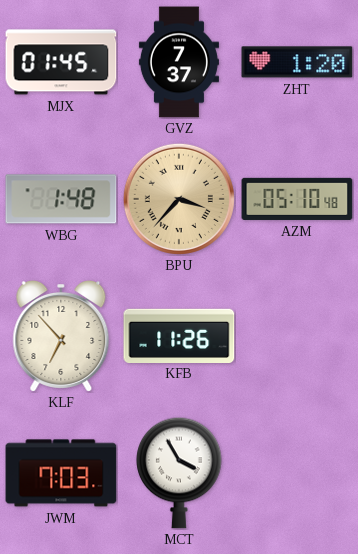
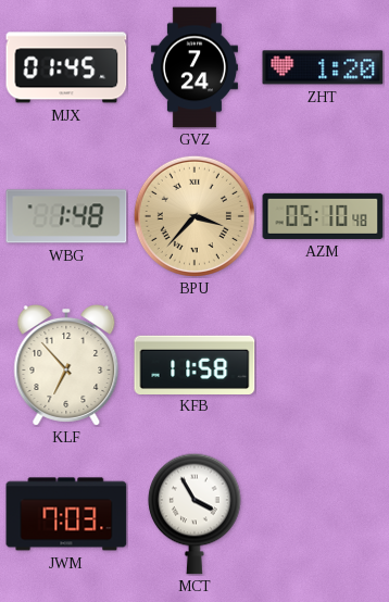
GVZ: 7:37 -> 7:24
KFB: 11:26 -> 11:58
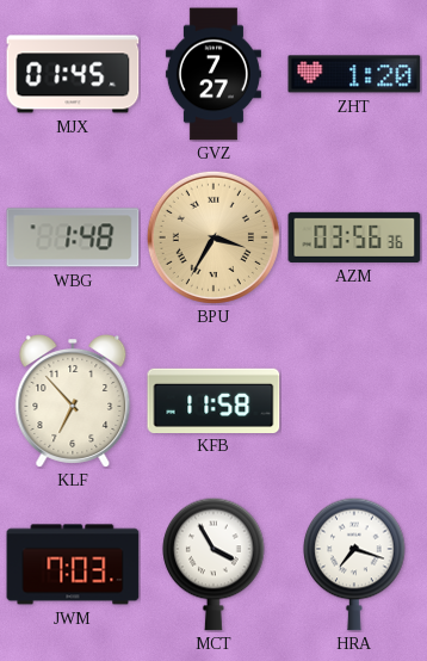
GVZ: 7:24 -> 7:27
BPU: 3:37 -> 3:35
AZM: 05:10 -> 03:56
HRA: none -> 7:18
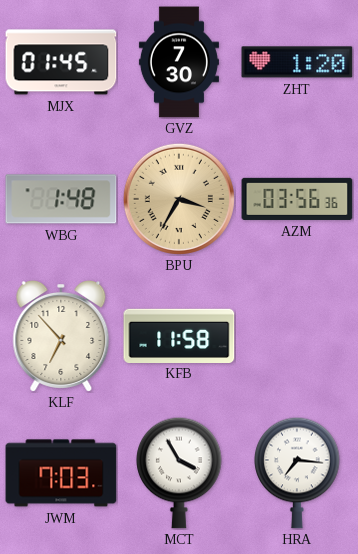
GVZ: 7:27 -> 7:30
HRA: 7:18 -> 7:16
